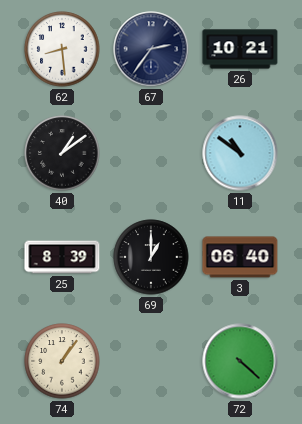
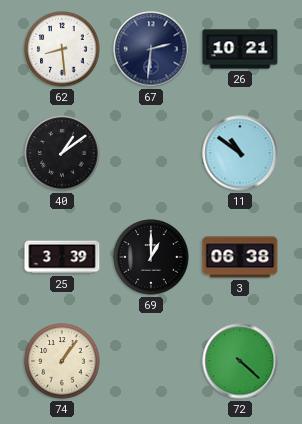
67: 2:36 -> 2:31
25: 8:39 -> 3:39
3: 06:40 -> 06:38
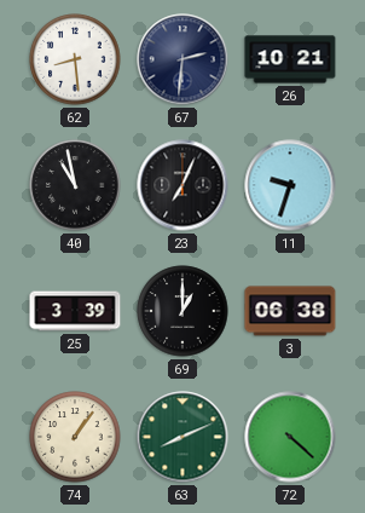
40: 1:09 -> 10:58
23: none -> 7:04
11: 10:51 -> 9:33
63: none -> 8:11
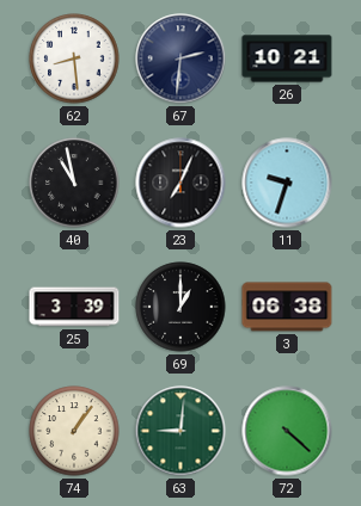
63: 8:11 -> 9:01
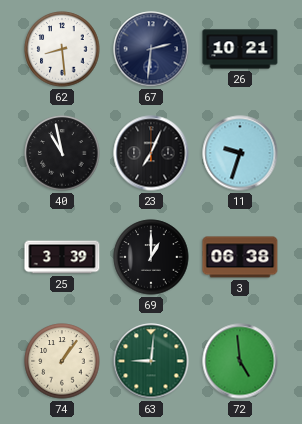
72: 4:22 -> 4:59
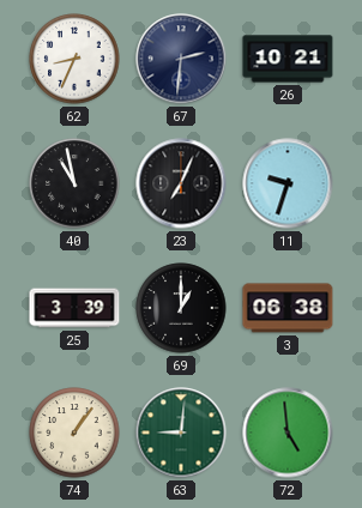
62: 8:29 -> 8:34
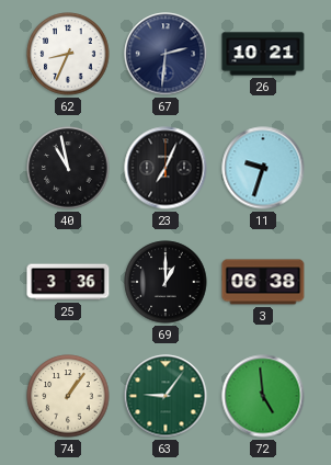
25: 3:39 -> 3:36
63: 9:01 -> 9:06
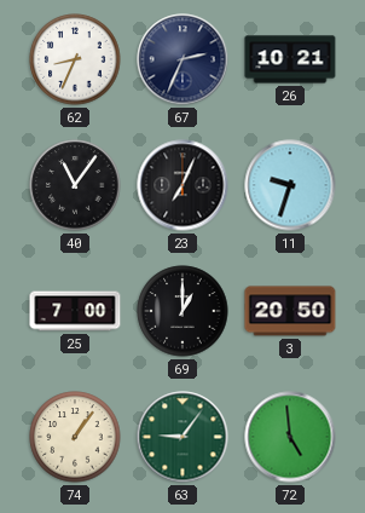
67: 2:31 -> 2:34
40: 10:58 -> 11:06
25: 3:36 -> 7:00
3: 06:38 -> 20:50
